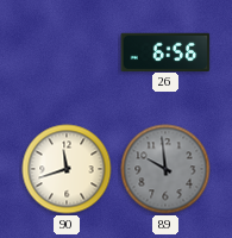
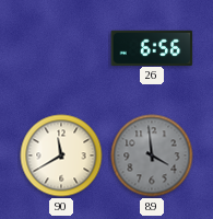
90: 11:42 -> 11:40
89: 9:59 -> 3:59
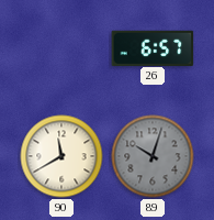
26: 6:56 -> 6:57
89: 3:59 -> 10:03
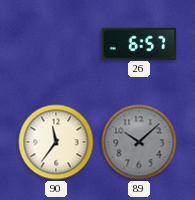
90: 11:40 -> 11:36
89: 10:03 -> 10:08
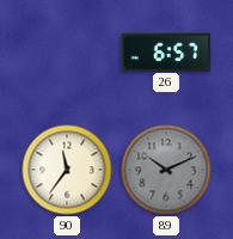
89: 10:08 -> 10:11
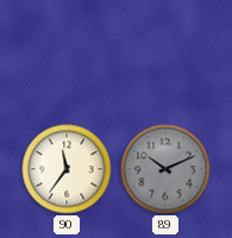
26: 6:57 -> none
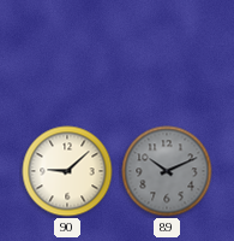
90: 11:36 -> 9:08
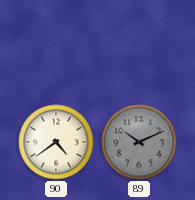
90: 9:08 -> 4:39
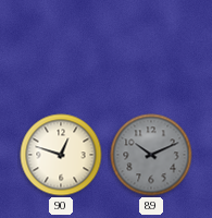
90: 4:39 -> 12:48
